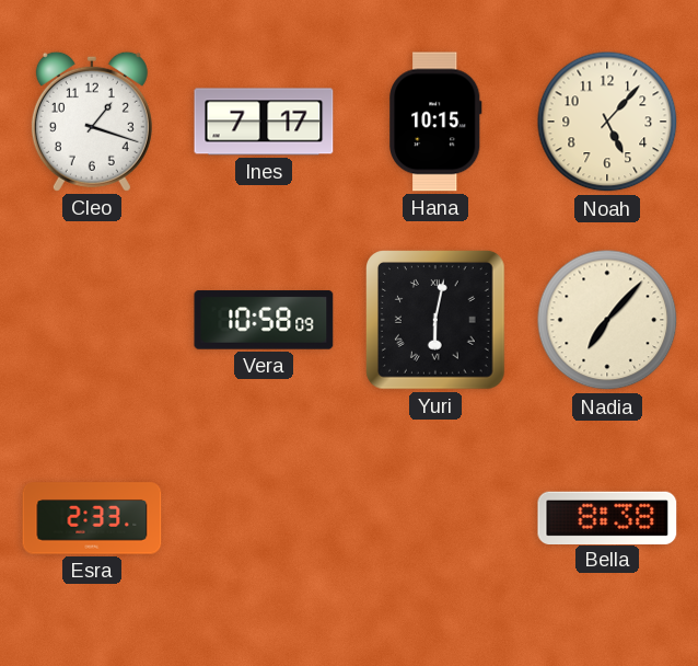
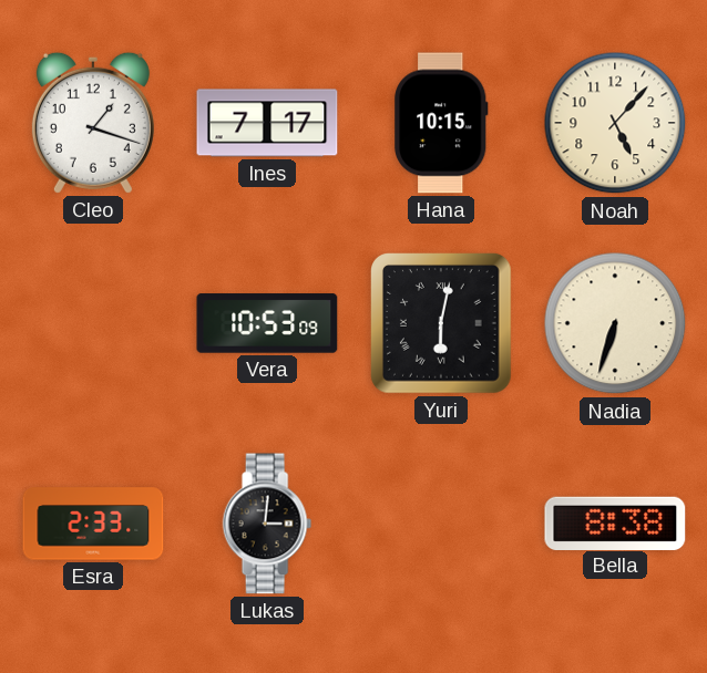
Vera: 10:58 -> 10:53
Nadia: 7:07 -> 6:33
Lukas: none -> 3:01
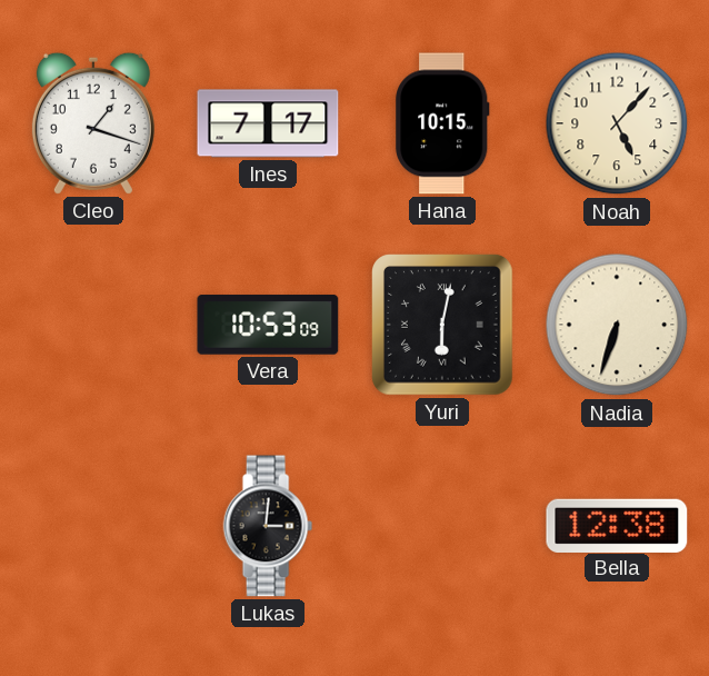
Esra: 2:33 -> none
Bella: 8:38 -> 12:38
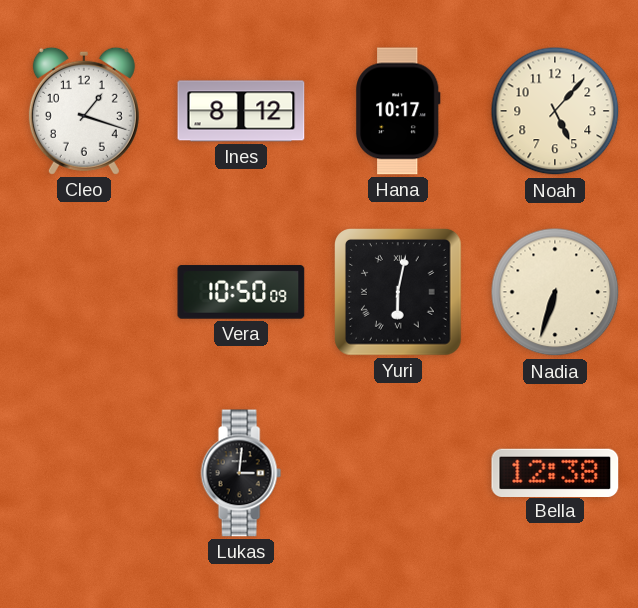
Ines: 7:17 -> 8:12
Hana: 10:15 -> 10:17
Vera: 10:53 -> 10:50
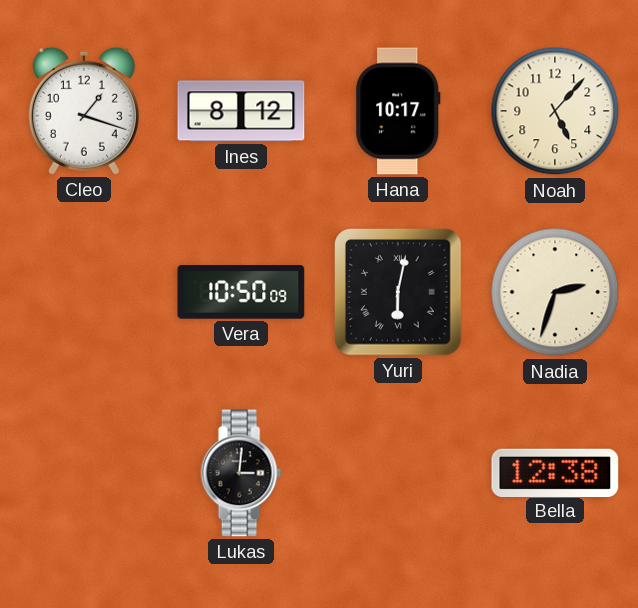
Nadia: 6:33 -> 2:33
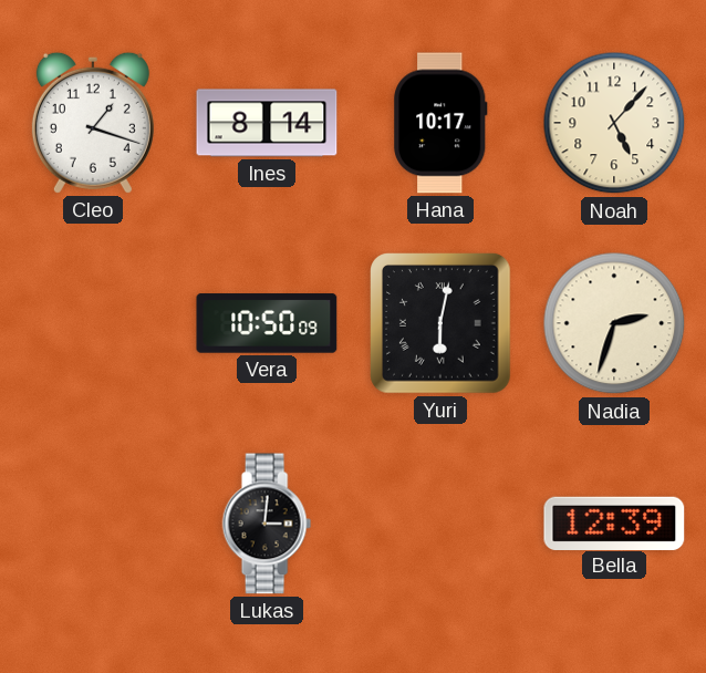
Ines: 8:12 -> 8:14
Bella: 12:38 -> 12:39
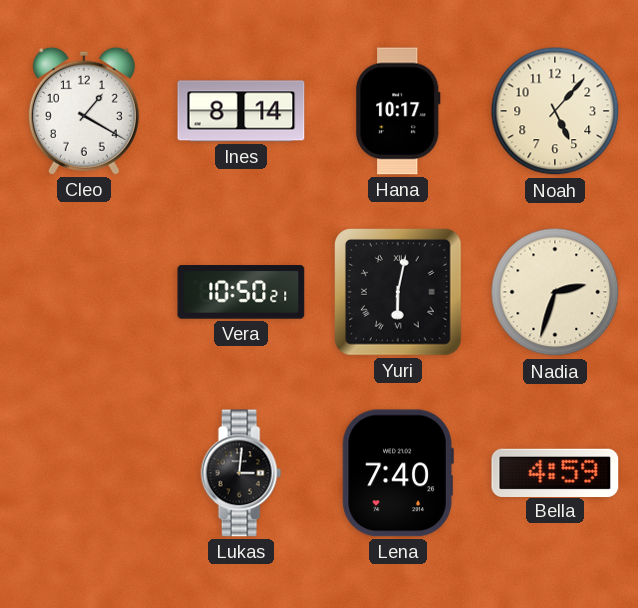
Cleo: 1:18 -> 1:20
Vera: 10:50:09 -> 10:50:21
Lena: none -> 7:40
Bella: 12:39 -> 4:59
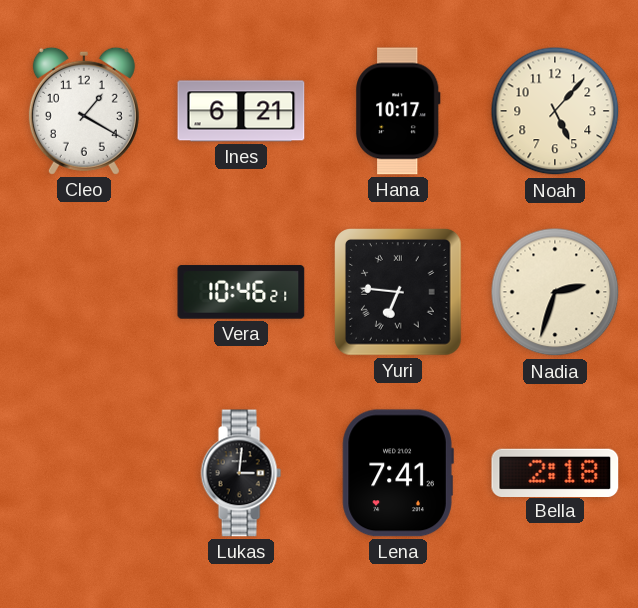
Ines: 8:14 -> 6:21
Vera: 10:50 -> 10:46
Yuri: 6:02 -> 6:46
Lena: 7:40 -> 7:41
Bella: 4:59 -> 2:18
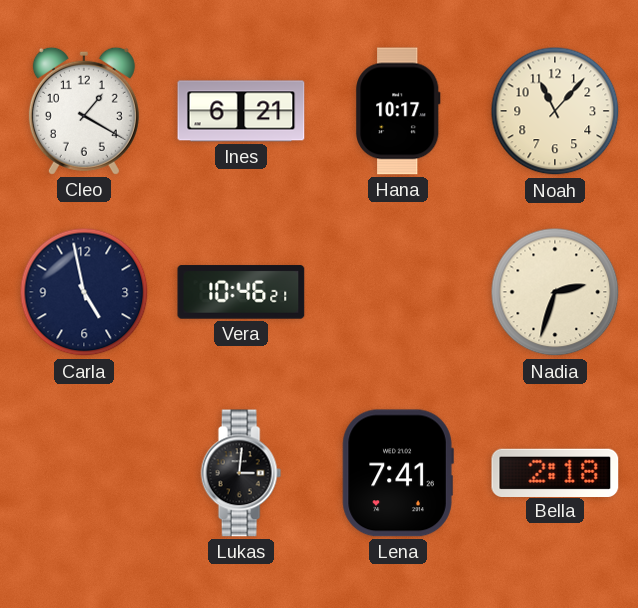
Noah: 5:07 -> 11:07
Carla: none -> 4:58
Yuri: 6:46 -> none
